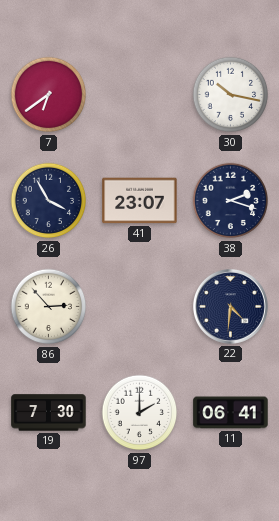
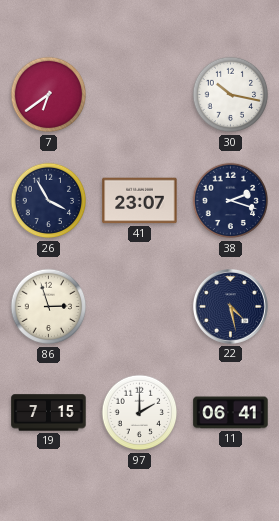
86: 2:53 -> 2:57
22: 4:31 -> 4:28
19: 7:30 -> 7:15
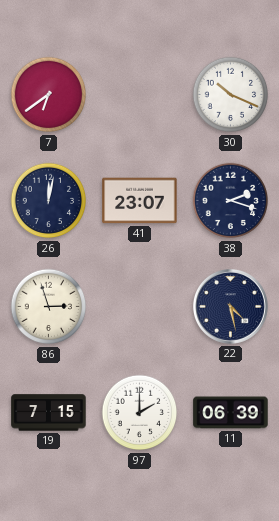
30: 10:17 -> 10:19
26: 3:55 -> 12:02
11: 06:41 -> 06:39
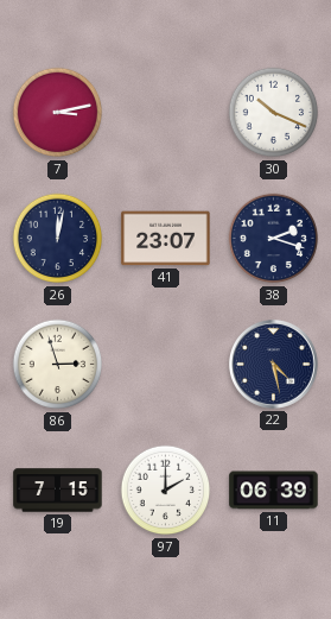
7: 6:39 -> 3:13
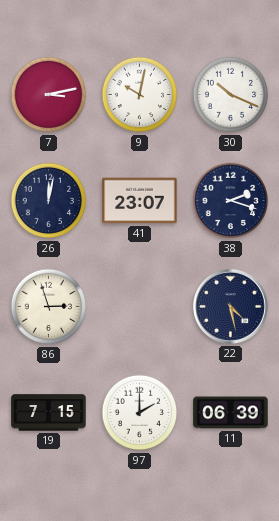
9: none -> 10:02
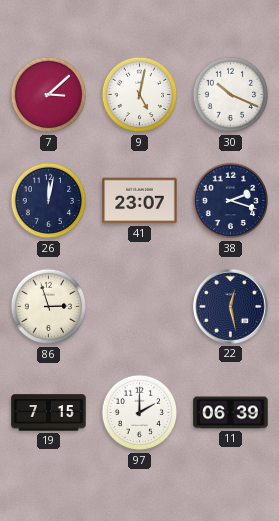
7: 3:13 -> 3:08
9: 10:02 -> 5:02
22: 4:28 -> 12:28
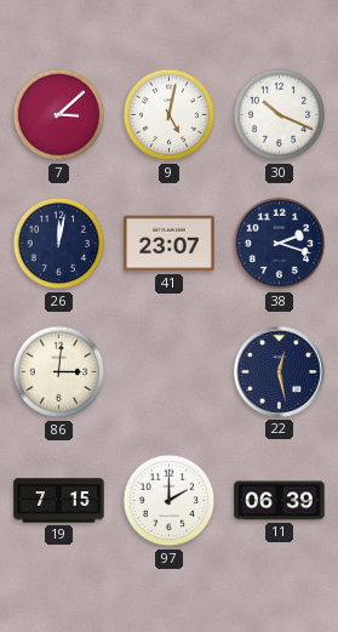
86: 2:57 -> 3:01
